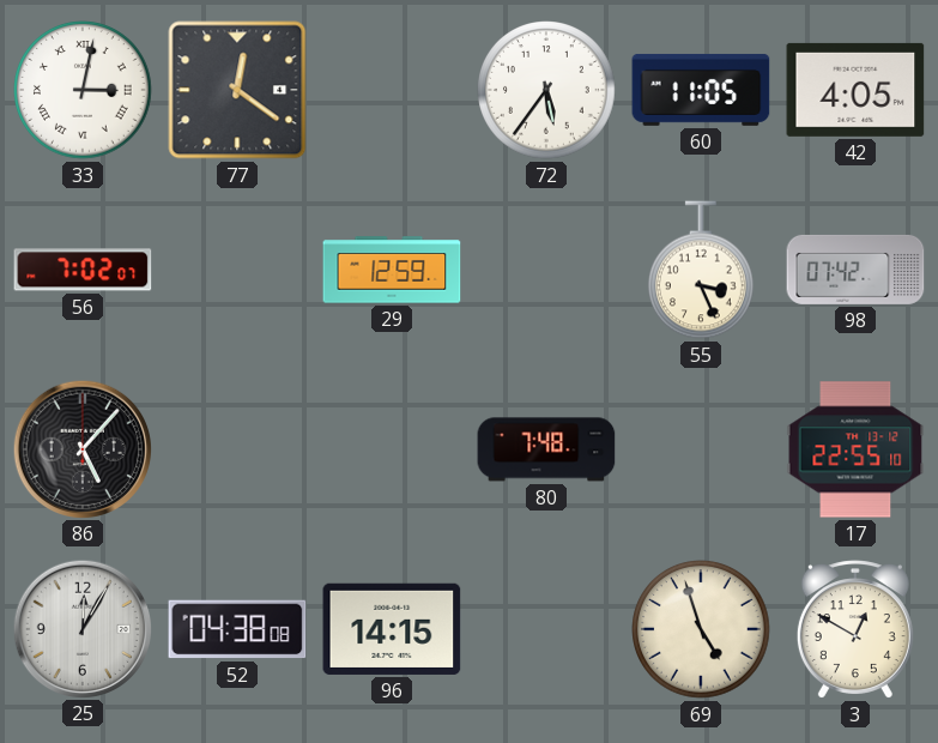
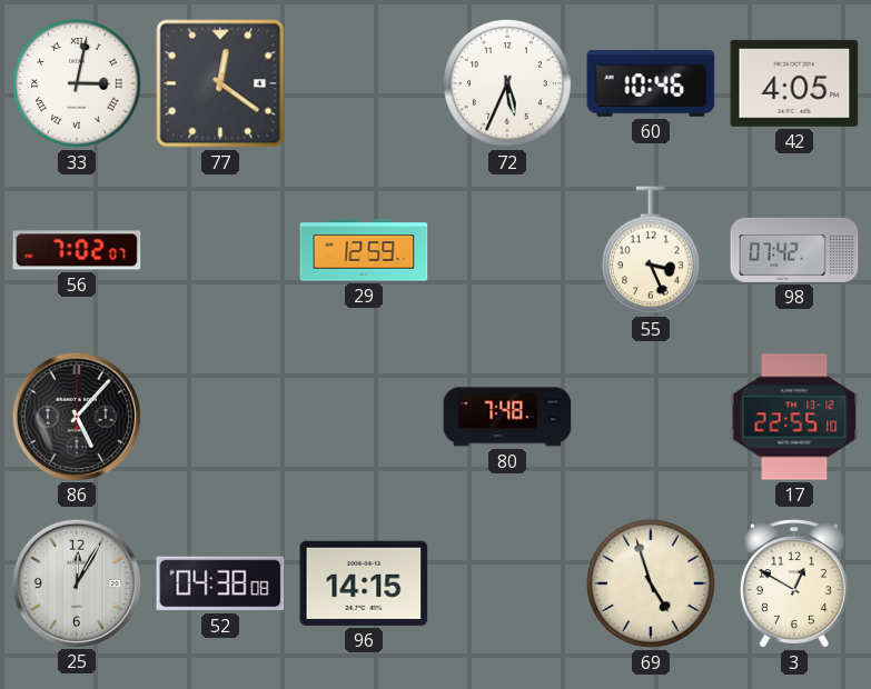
72: 5:36 -> 5:34
60: 11:05 -> 10:46
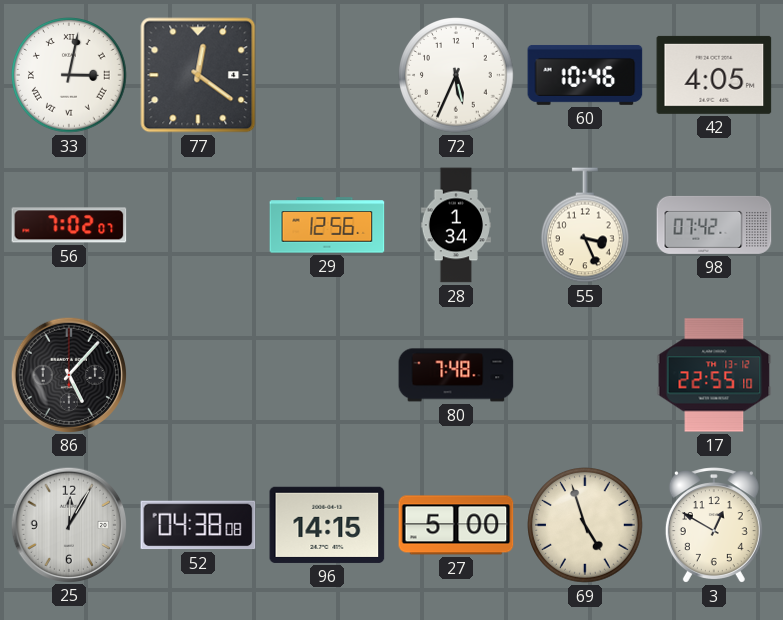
29: 12:59 -> 12:56
28: none -> 1:34
27: none -> 5:00
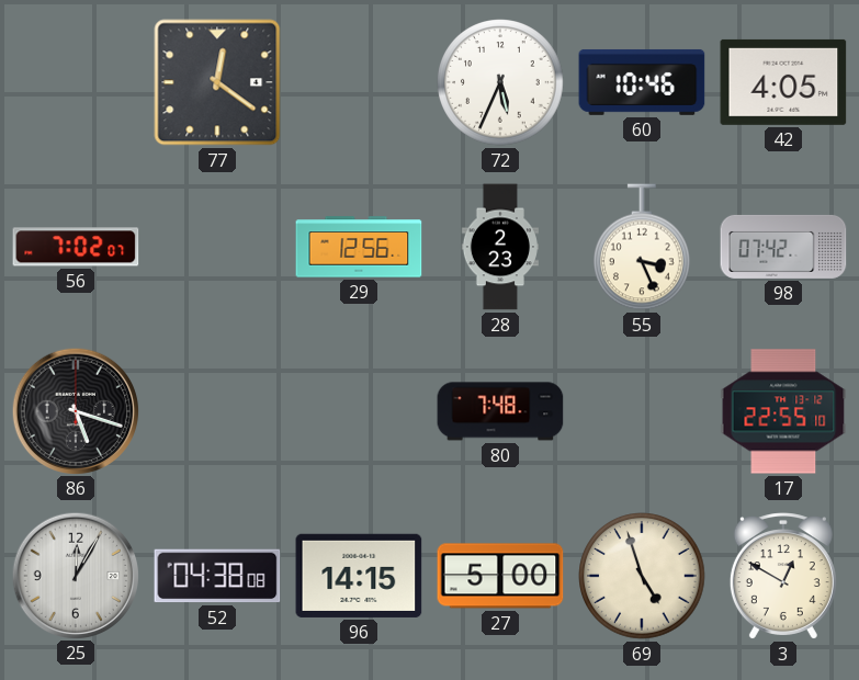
33: 3:02 -> none
28: 1:34 -> 2:23
86: 5:07 -> 5:18
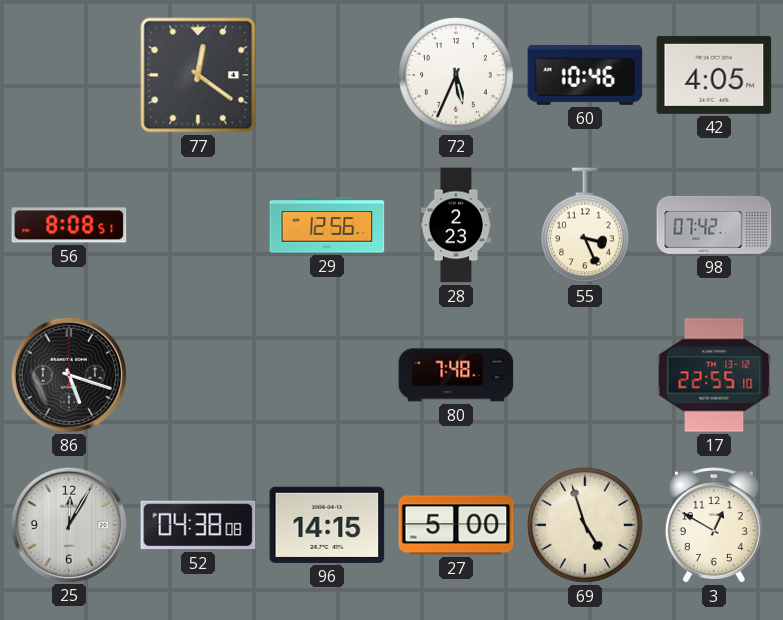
56: 7:02 -> 8:08
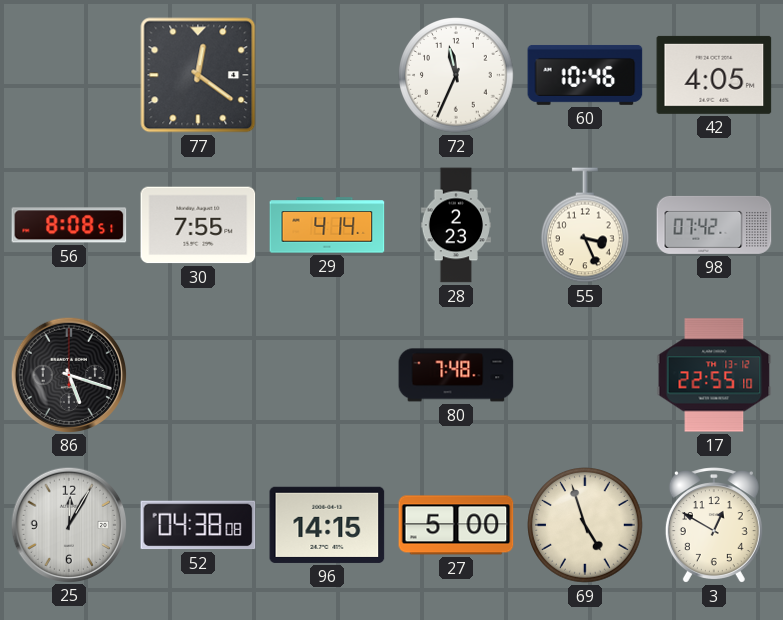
72: 5:34 -> 11:34
30: none -> 7:55
29: 12:56 -> 4:14
